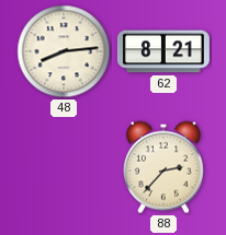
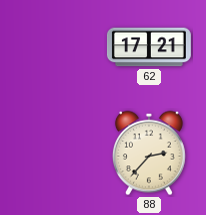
48: 8:14 -> none
62: 8:21 -> 17:21
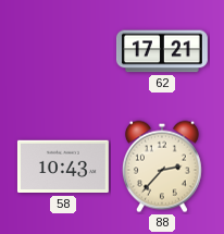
58: none -> 10:43
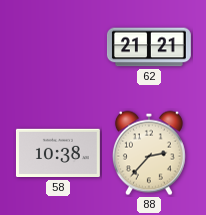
62: 17:21 -> 21:21
58: 10:43 -> 10:38
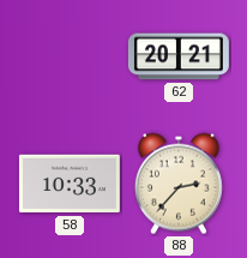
62: 21:21 -> 20:21
58: 10:38 -> 10:33
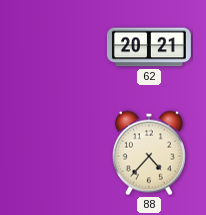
58: 10:33 -> none
88: 2:37 -> 4:37
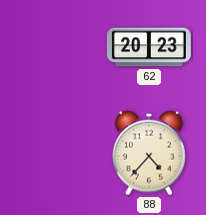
62: 20:21 -> 20:23
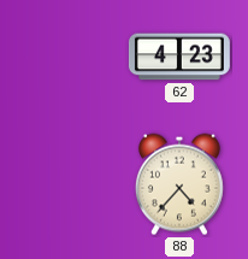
62: 20:23 -> 4:23
